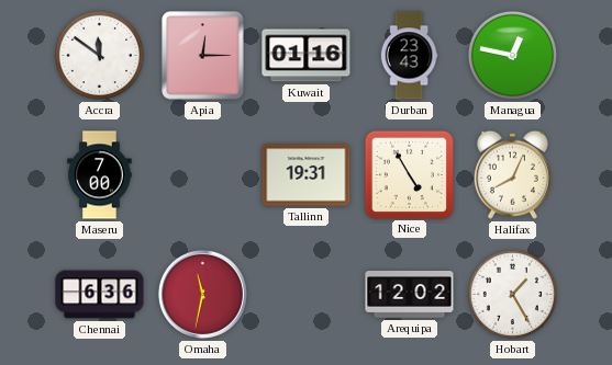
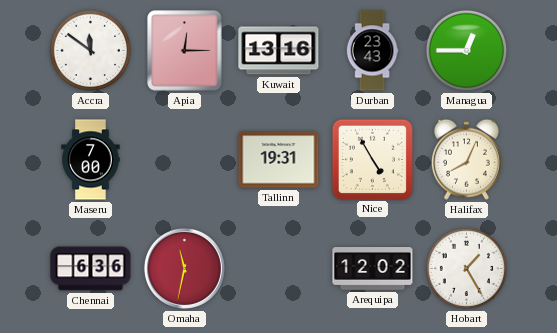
Kuwait: 01:16 -> 13:16
Managua: 12:47 -> 12:45
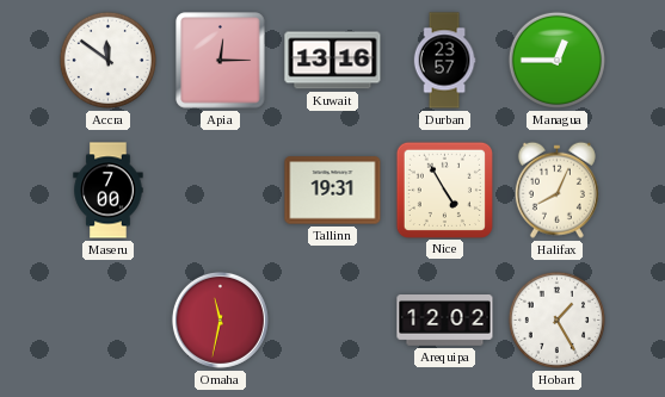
Durban: 23:43 -> 23:57
Chennai: 6:36 -> none
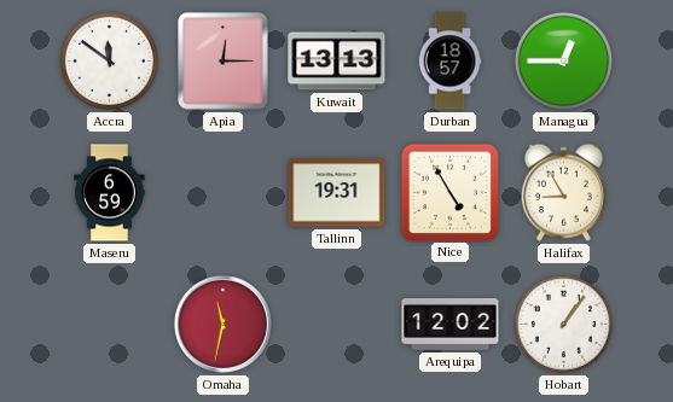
Kuwait: 13:16 -> 13:13
Durban: 23:57 -> 18:57
Maseru: 7:00 -> 6:59
Halifax: 8:04 -> 8:55
Hobart: 1:25 -> 1:06
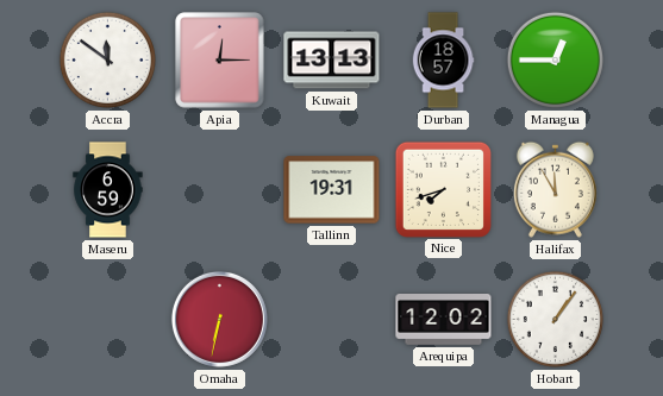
Nice: 4:55 -> 7:42
Halifax: 8:55 -> 11:55
Omaha: 11:32 -> 6:32
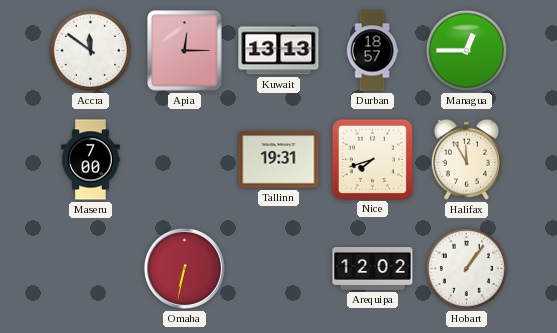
Maseru: 6:59 -> 7:00
